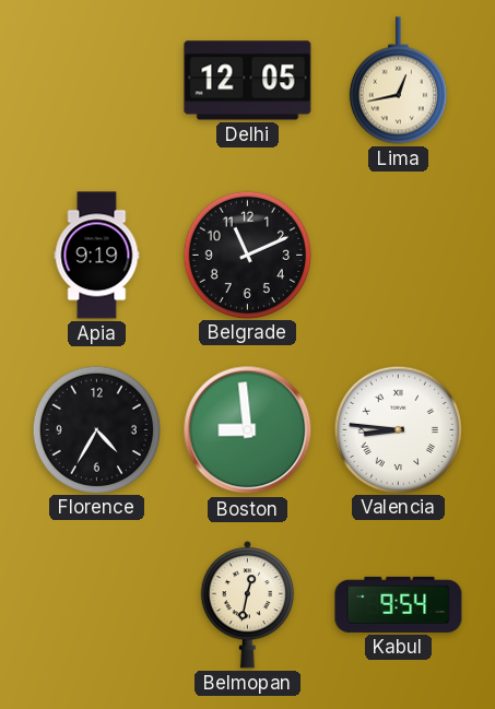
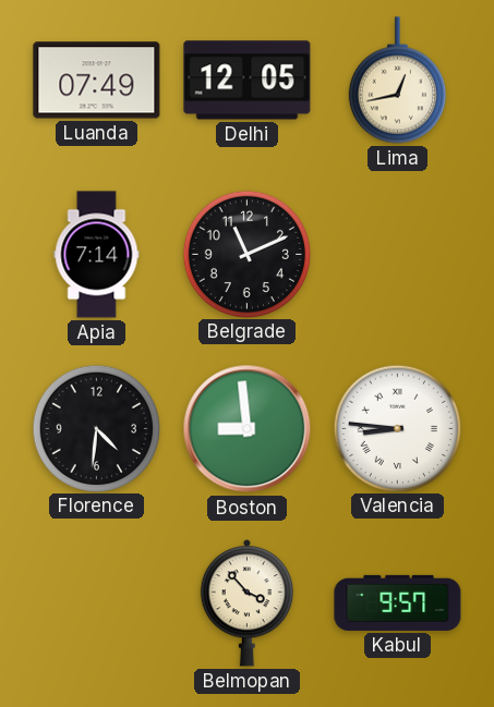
Luanda: none -> 07:49
Apia: 9:19 -> 7:14
Florence: 4:35 -> 4:31
Belmopan: 12:32 -> 3:53
Kabul: 9:54 -> 9:57
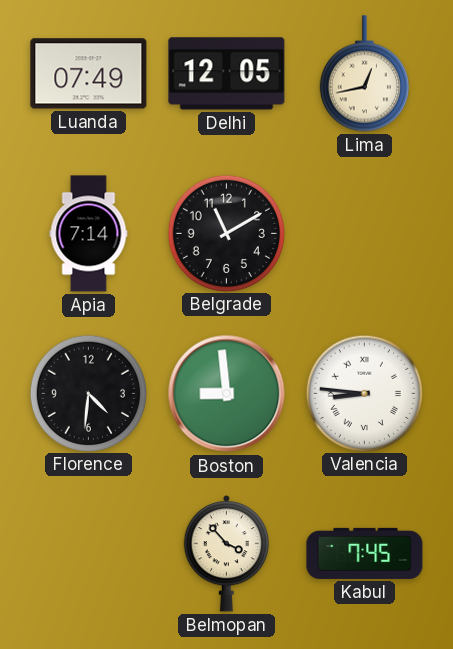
Belgrade: 11:11 -> 11:10
Kabul: 9:57 -> 7:45
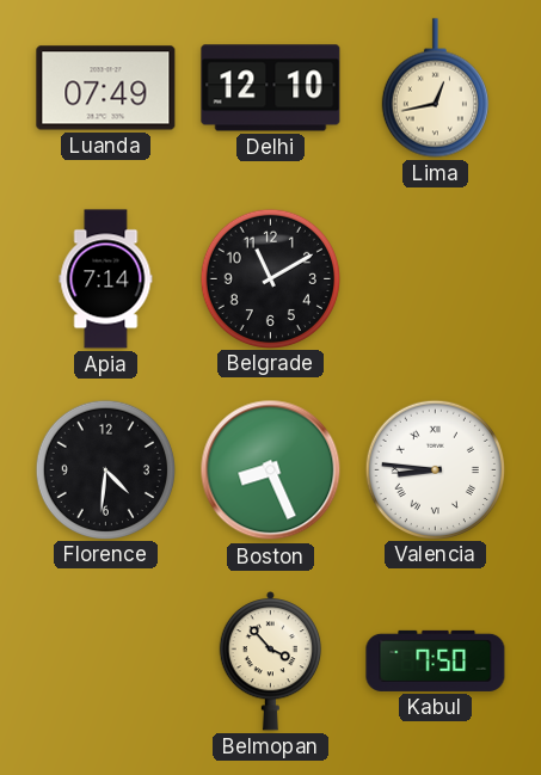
Delhi: 12:05 -> 12:10
Boston: 8:59 -> 8:26
Kabul: 7:45 -> 7:50
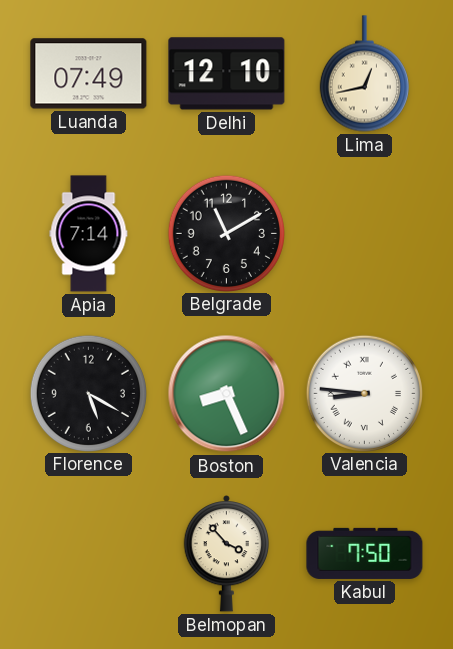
Florence: 4:31 -> 5:20
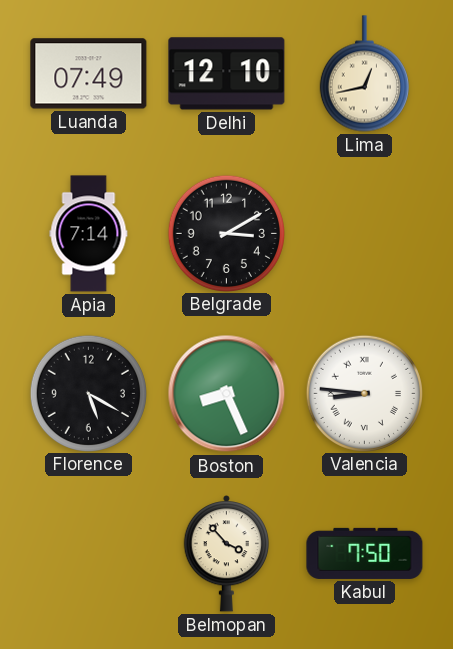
Belgrade: 11:10 -> 3:10
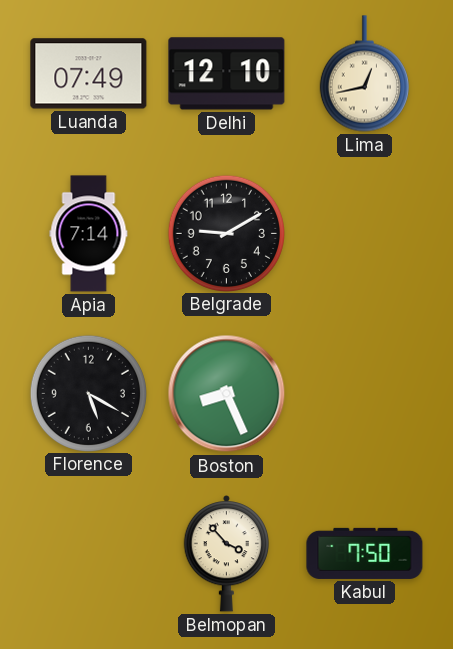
Belgrade: 3:10 -> 9:10
Valencia: 8:46 -> none
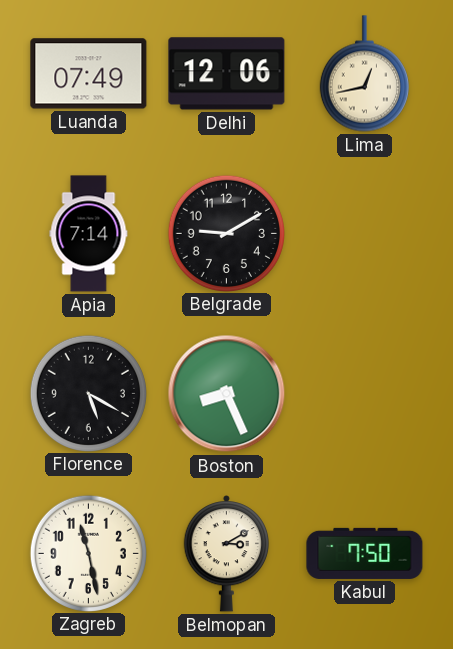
Delhi: 12:10 -> 12:06
Zagreb: none -> 11:28
Belmopan: 3:53 -> 3:10
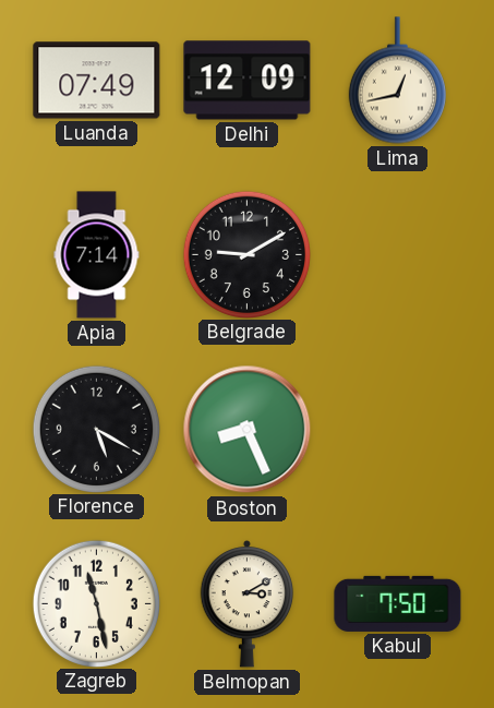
Delhi: 12:06 -> 12:09
